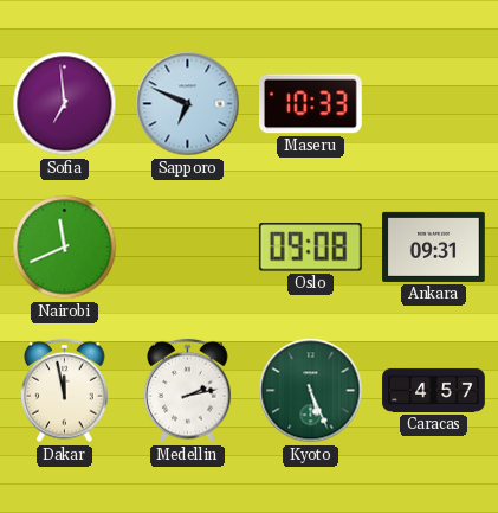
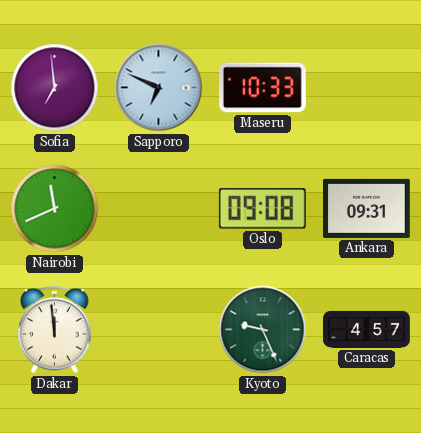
Dakar: 11:58 -> 11:59
Medellin: 2:13 -> none
Kyoto: 5:26 -> 9:26
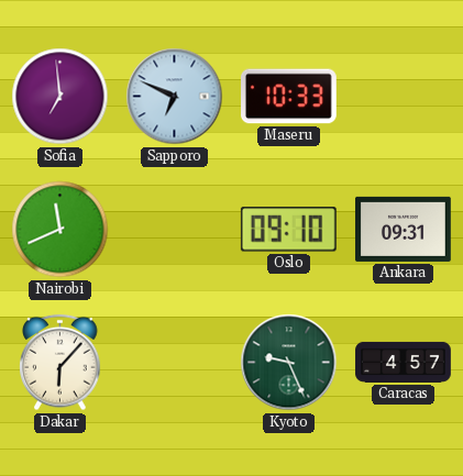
Oslo: 09:08 -> 09:10
Dakar: 11:59 -> 6:07
